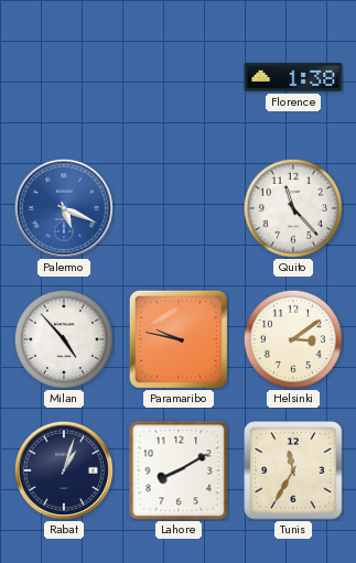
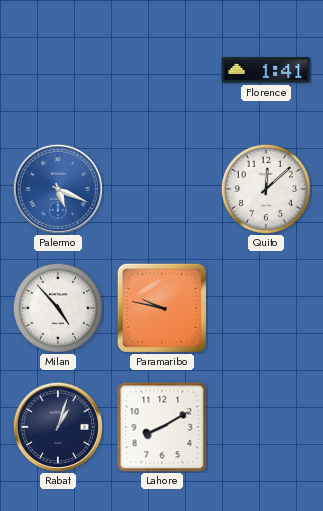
Florence: 1:38 -> 1:41
Quito: 11:23 -> 12:08
Helsinki: 3:09 -> none
Tunis: 11:35 -> none
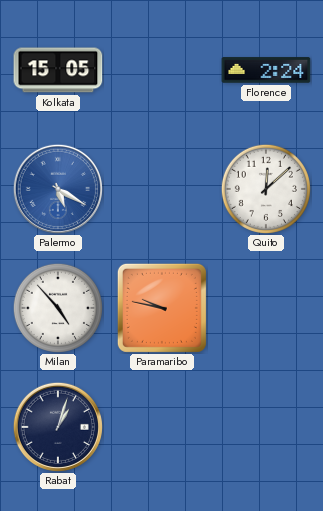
Kolkata: none -> 15:05
Florence: 1:41 -> 2:24
Palermo: 5:19 -> 5:20
Lahore: 8:10 -> none
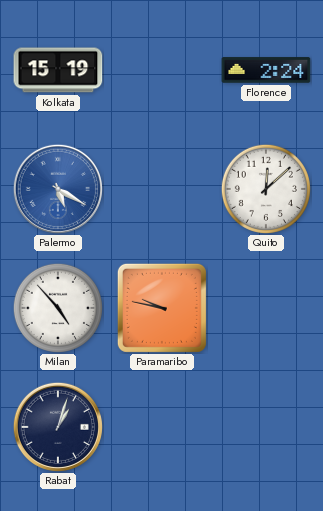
Kolkata: 15:05 -> 15:19
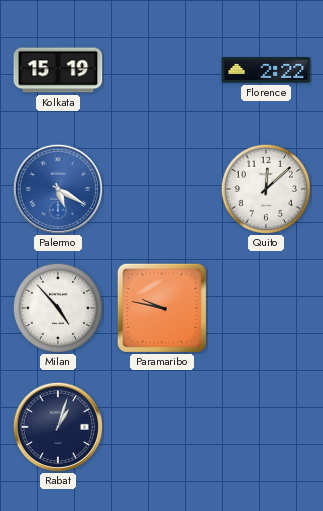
Florence: 2:24 -> 2:22
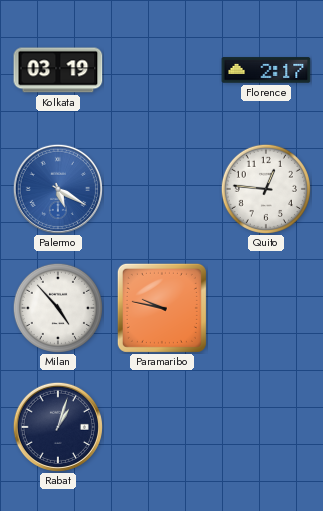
Kolkata: 15:19 -> 03:19
Florence: 2:22 -> 2:17
Quito: 12:08 -> 12:46
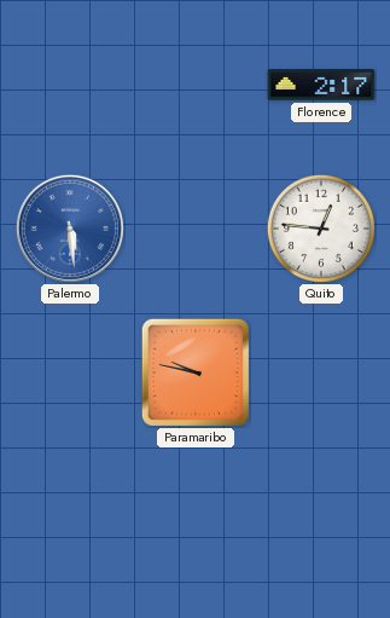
Kolkata: 03:19 -> none
Palermo: 5:20 -> 5:29
Milan: 4:53 -> none
Rabat: 1:03 -> none
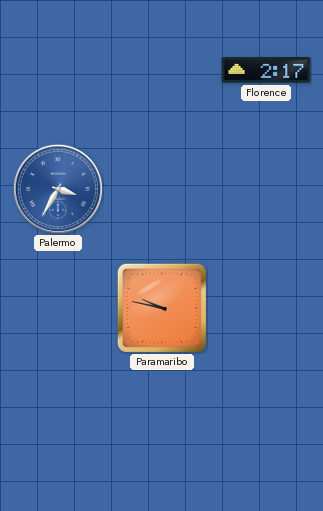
Palermo: 5:29 -> 3:35
Quito: 12:46 -> none
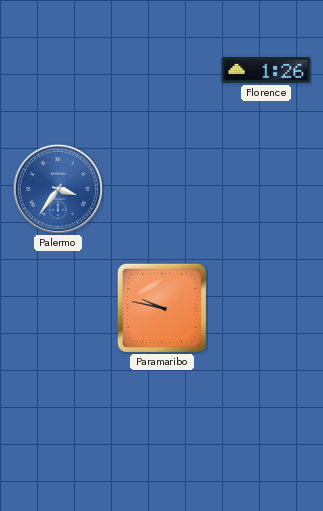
Florence: 2:17 -> 1:26
Palermo: 3:35 -> 3:36
